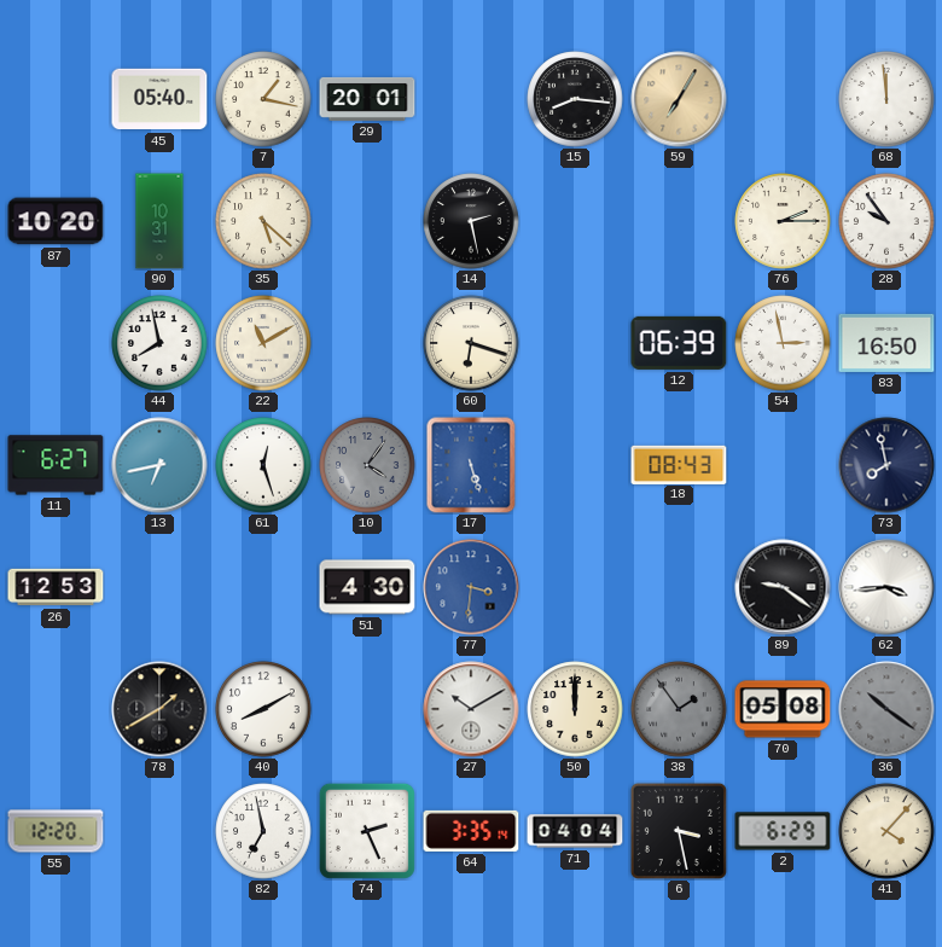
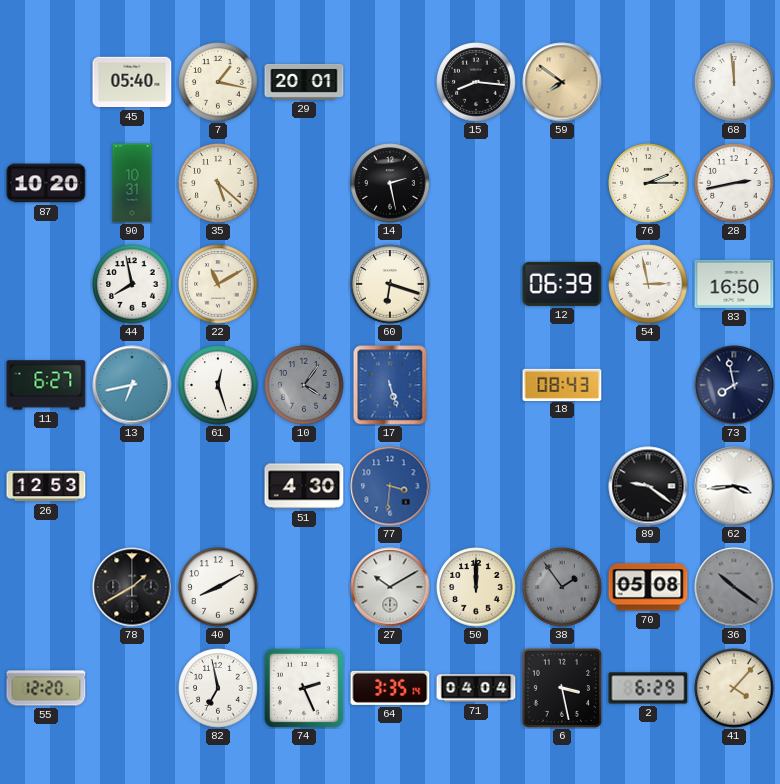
59: 7:05 -> 7:51
28: 9:54 -> 2:43
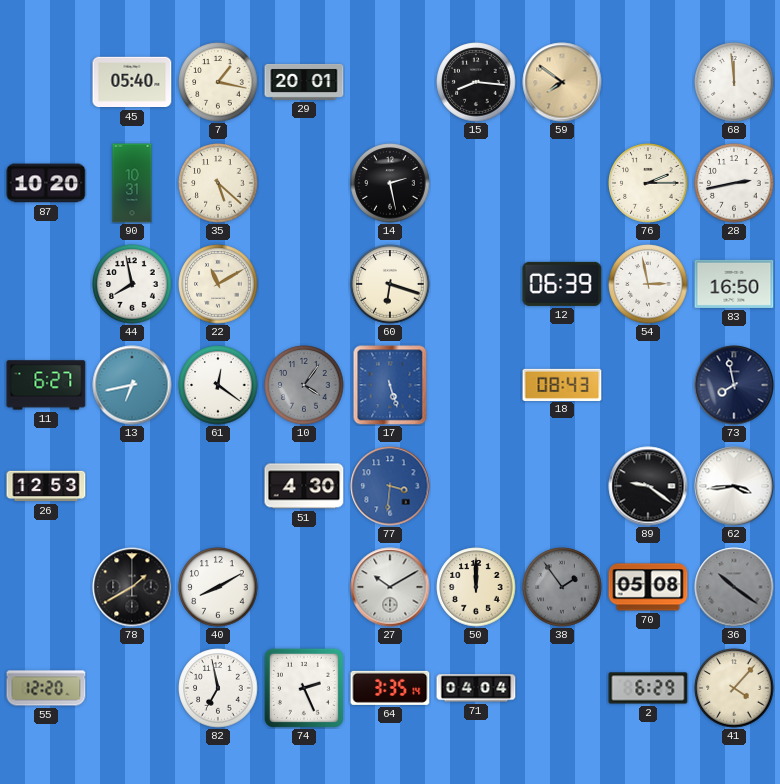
61: 12:27 -> 12:21
6: 3:28 -> none
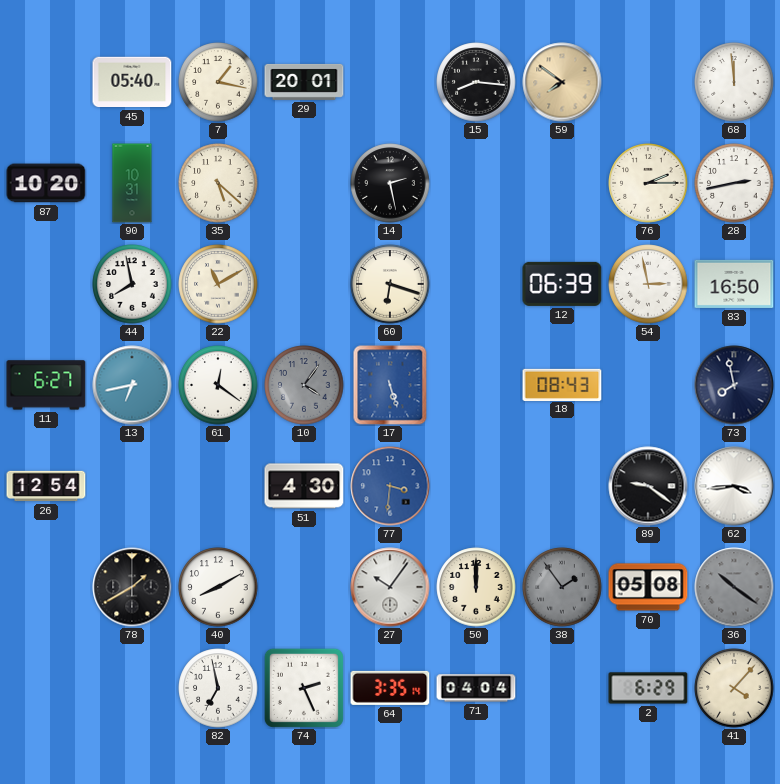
26: 12:53 -> 12:54
27: 10:10 -> 10:06
55: 12:20 -> none
